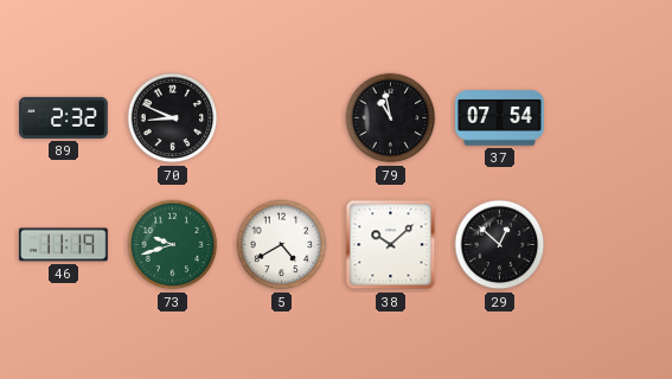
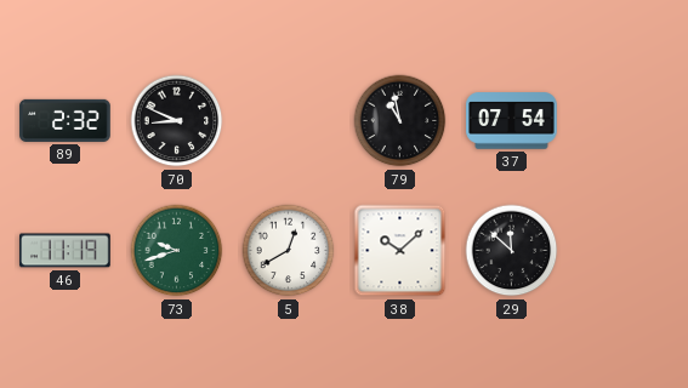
5: 4:40 -> 12:40
29: 12:52 -> 11:52
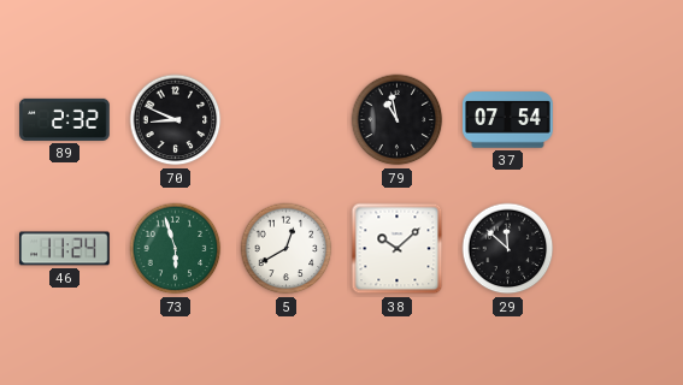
46: 11:19 -> 11:24
73: 9:42 -> 5:57
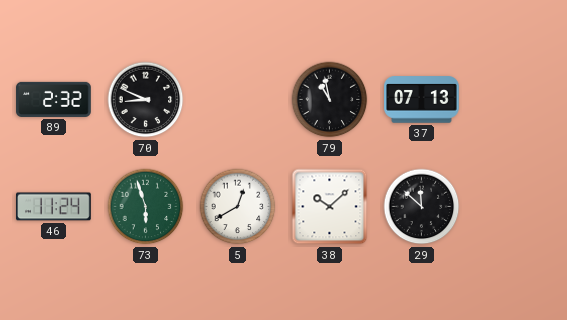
37: 07:54 -> 07:13
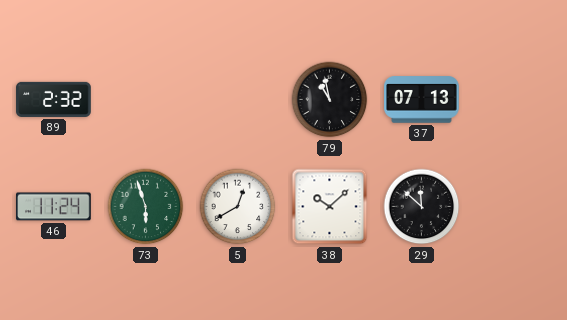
70: 8:49 -> none
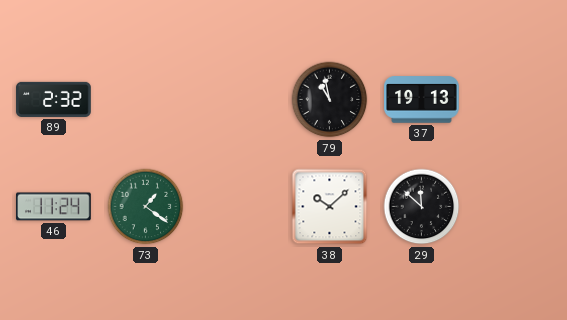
37: 07:13 -> 19:13
73: 5:57 -> 1:21
5: 12:40 -> none
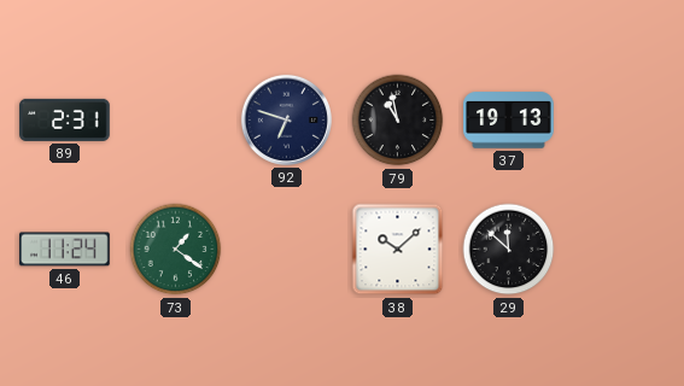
89: 2:32 -> 2:31
92: none -> 6:48
